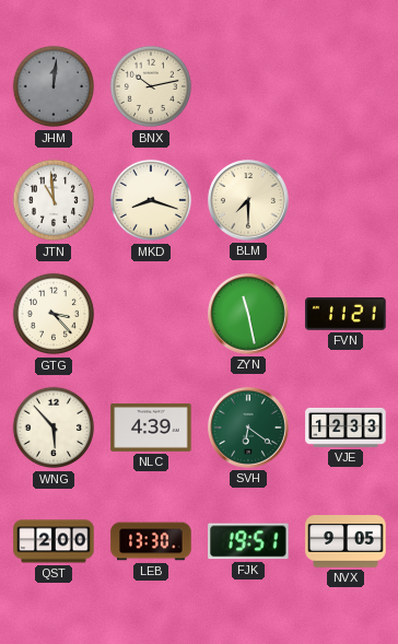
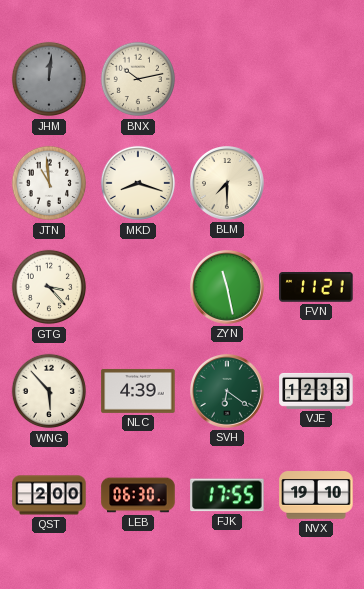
LEB: 13:30 -> 06:30
FJK: 19:51 -> 17:55
NVX: 9:05 -> 19:10
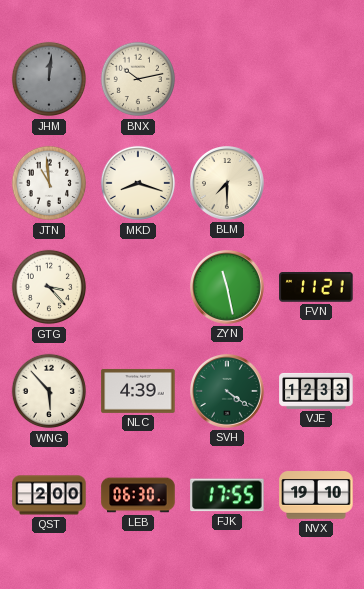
SVH: 6:21 -> 4:21
